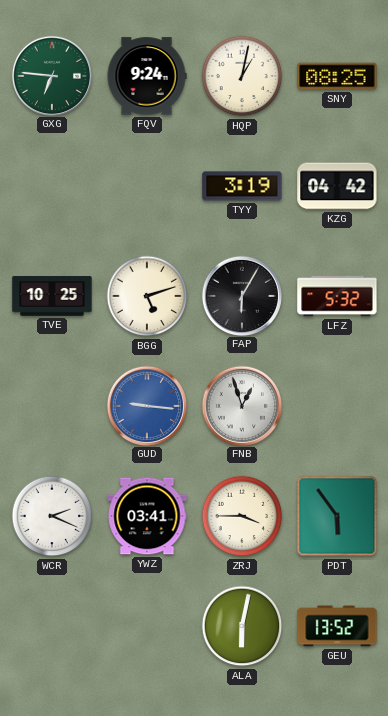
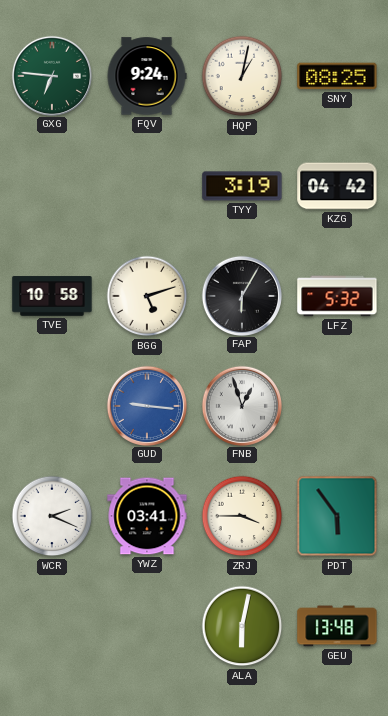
TVE: 10:25 -> 10:58
GEU: 13:52 -> 13:48
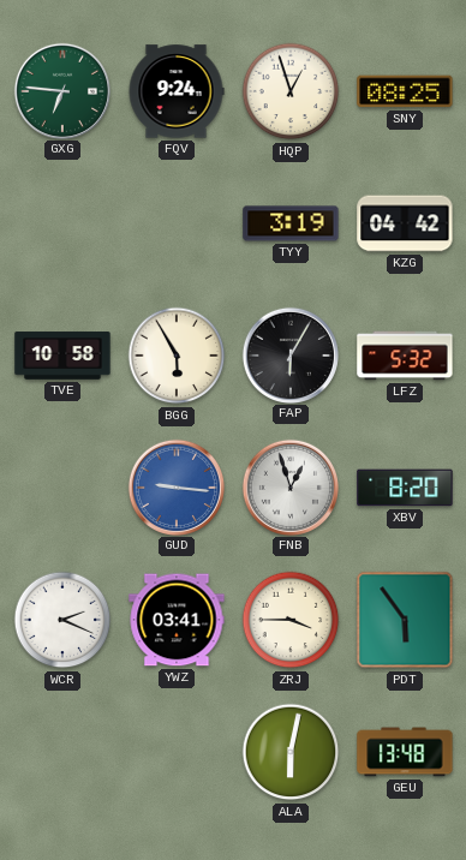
HQP: 1:02 -> 12:57
BGG: 5:12 -> 5:55
XBV: none -> 8:20
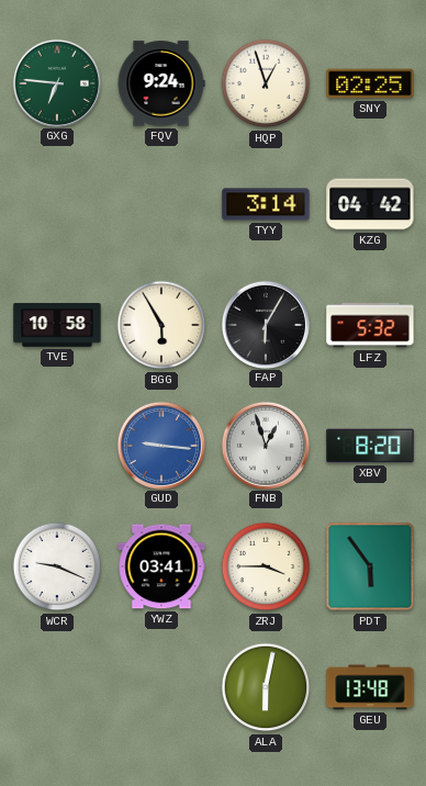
SNY: 08:25 -> 02:25
TYY: 3:19 -> 3:14
WCR: 2:19 -> 9:19
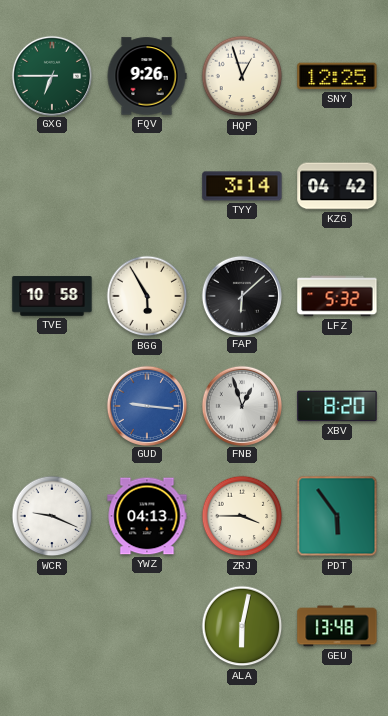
GXG: 6:46 -> 6:45
FQV: 9:24 -> 9:26
SNY: 02:25 -> 12:25
FAP: 6:05 -> 6:08
YWZ: 03:41 -> 04:13
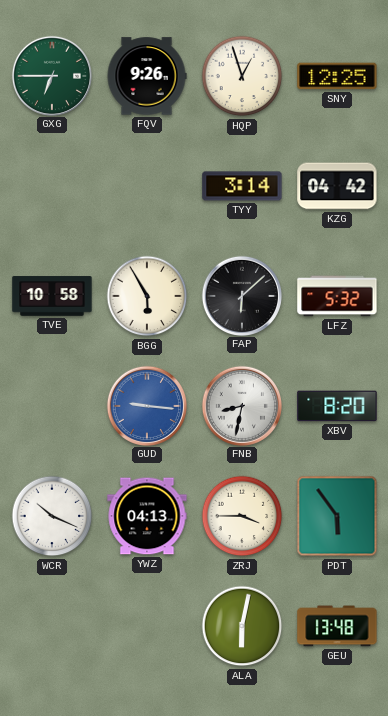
FNB: 12:57 -> 8:32
WCR: 9:19 -> 10:19
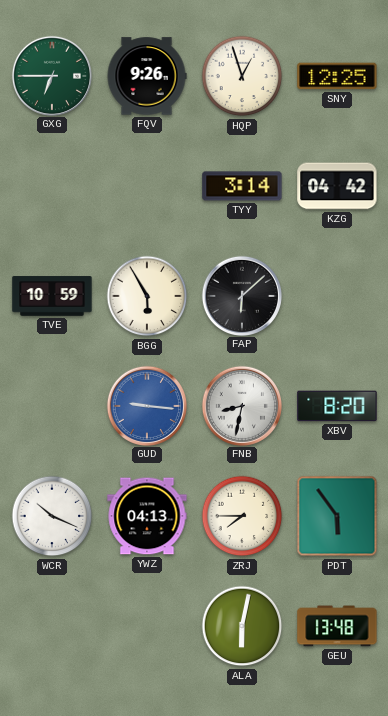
TVE: 10:58 -> 10:59
LFZ: 5:32 -> none
ZRJ: 3:45 -> 7:45
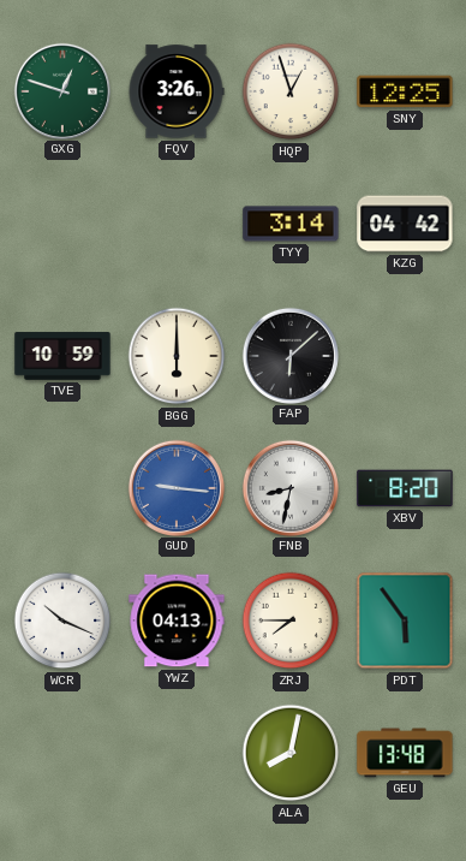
GXG: 6:45 -> 12:48
FQV: 9:26 -> 3:26
BGG: 5:55 -> 6:00
ALA: 6:02 -> 8:02
